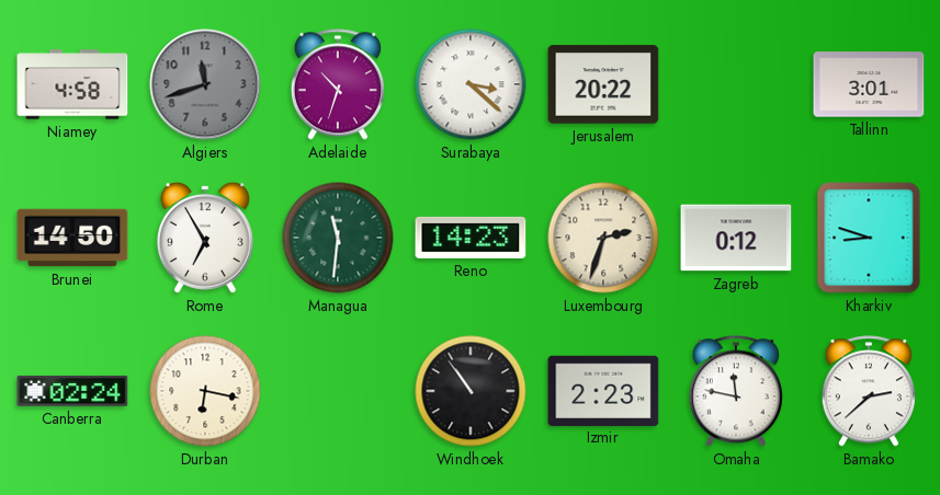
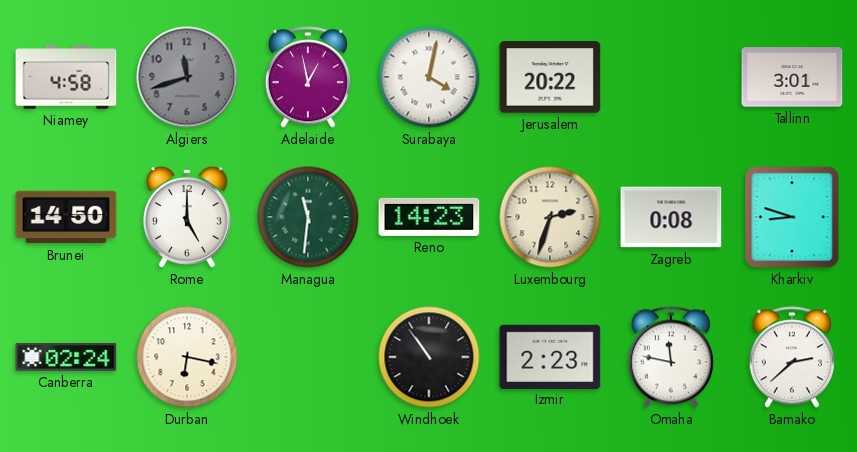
Adelaide: 10:33 -> 12:58
Surabaya: 3:22 -> 4:02
Rome: 6:55 -> 5:00
Zagreb: 0:12 -> 0:08
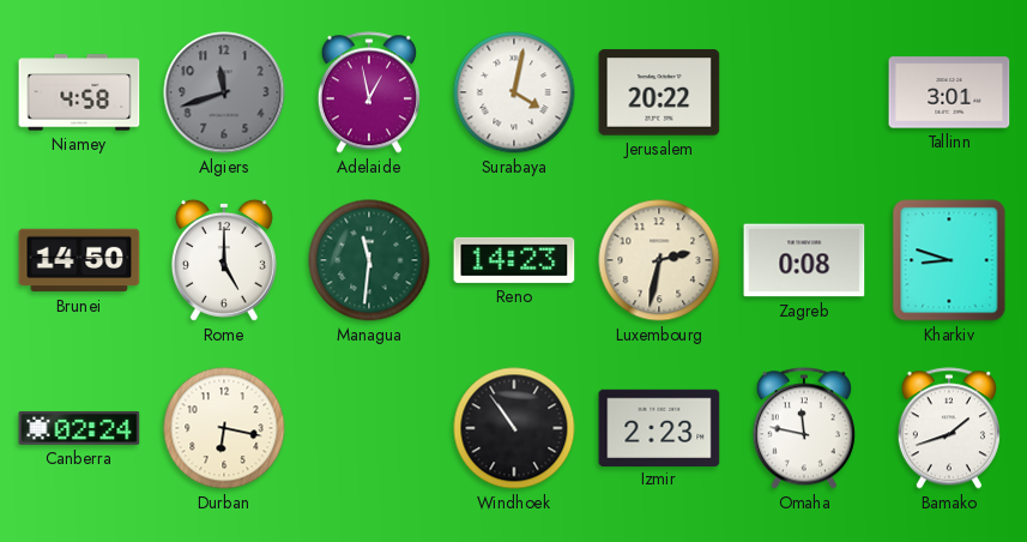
Luxembourg: 2:33 -> 2:32
Bamako: 2:38 -> 1:42
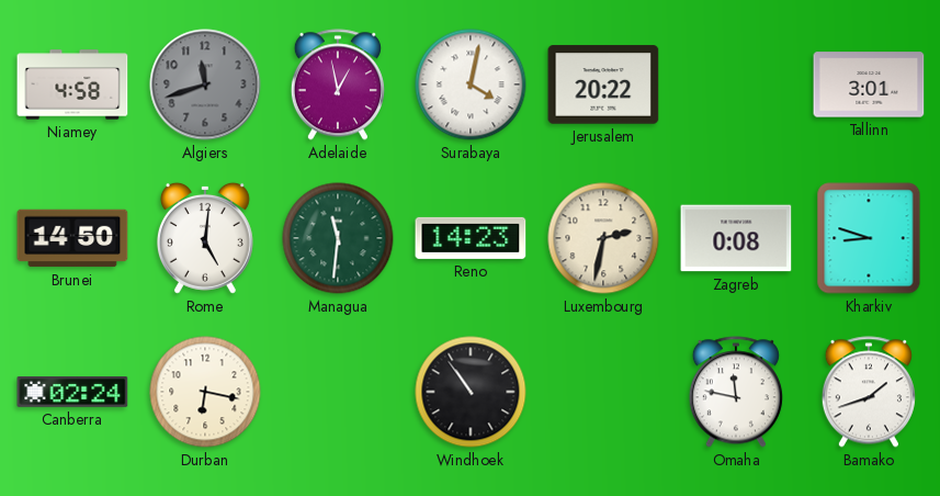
Rome: 5:00 -> 5:01
Izmir: 2:23 -> none
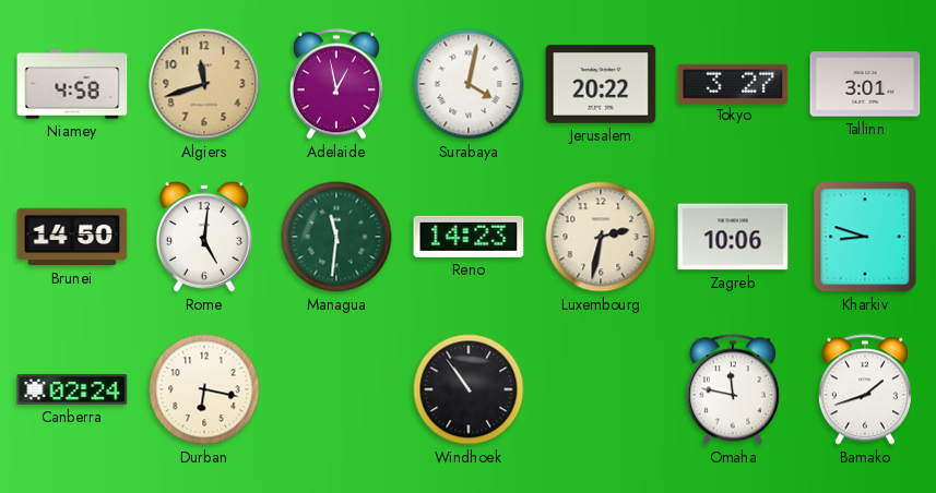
Algiers dial: grey -> champagne
Tokyo: none -> 3:27
Zagreb: 0:08 -> 10:06
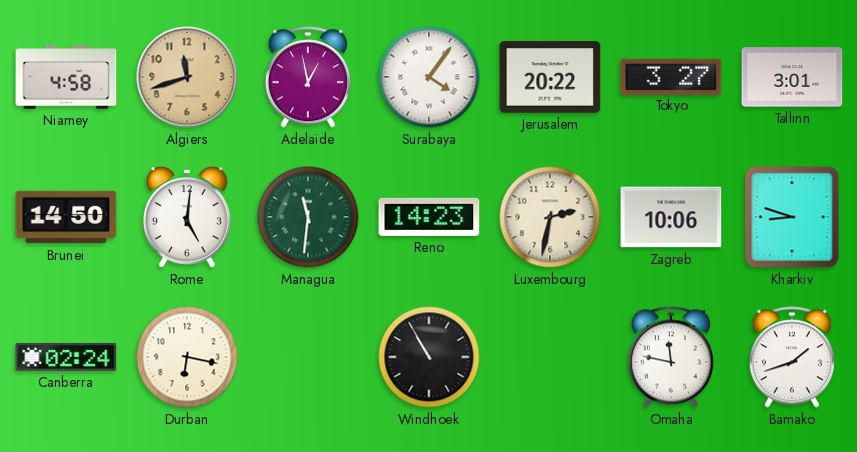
Surabaya: 4:02 -> 4:06
Windhoek: 10:54 -> 10:55
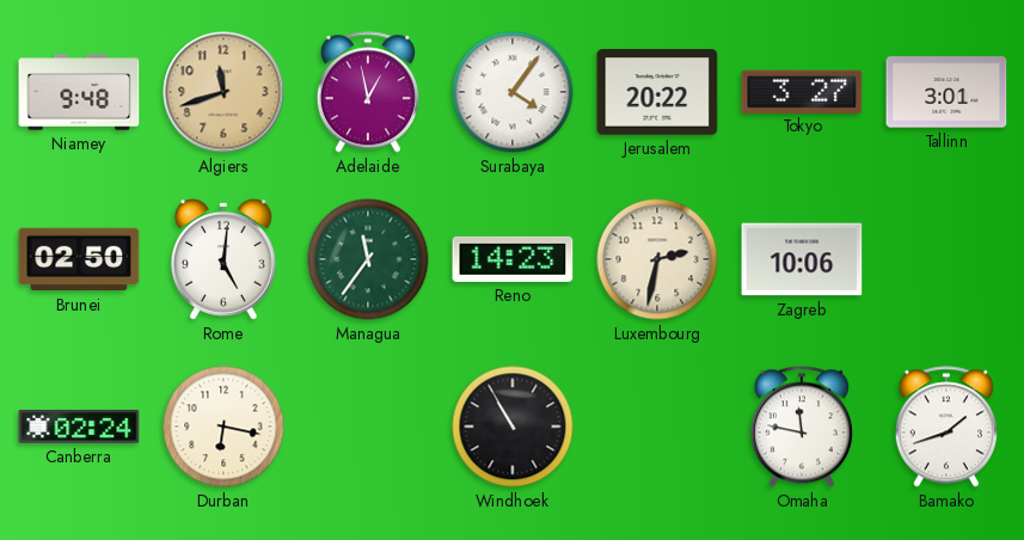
Niamey: 4:58 -> 9:48
Brunei: 14:50 -> 02:50
Managua: 11:31 -> 11:36
Kharkiv: 8:48 -> none
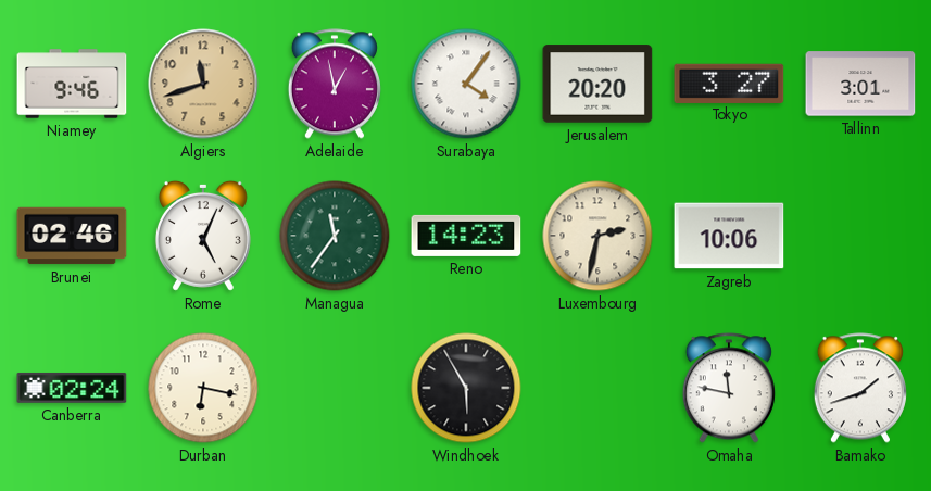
Niamey: 9:48 -> 9:46
Jerusalem: 20:22 -> 20:20
Brunei: 02:50 -> 02:46
Rome: 5:01 -> 5:04
Windhoek: 10:55 -> 5:55
